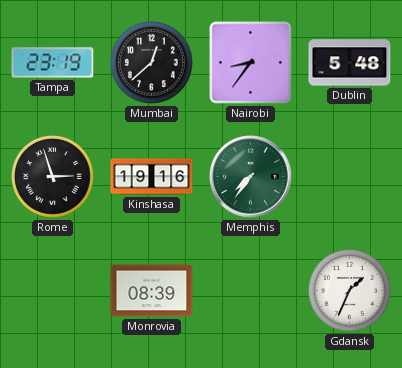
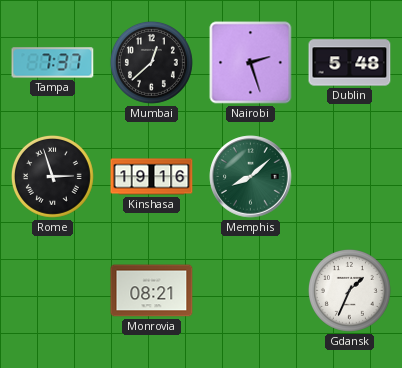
Tampa: 23:19 -> 7:37
Nairobi: 8:36 -> 2:27
Memphis: 7:36 -> 8:08
Monrovia: 08:39 -> 08:21
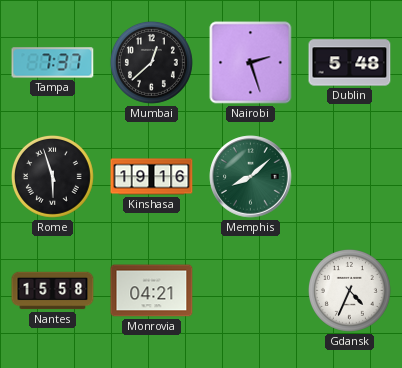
Rome: 2:57 -> 5:57
Nantes: none -> 15:58
Monrovia: 08:21 -> 04:21
Gdansk: 1:34 -> 4:34
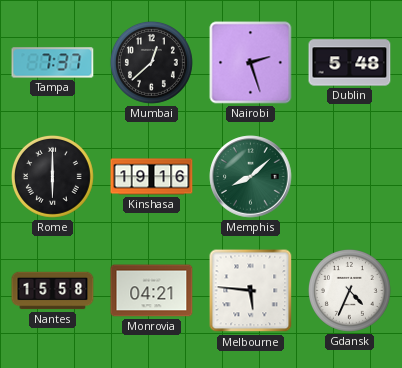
Rome: 5:57 -> 6:00
Melbourne: none -> 5:46
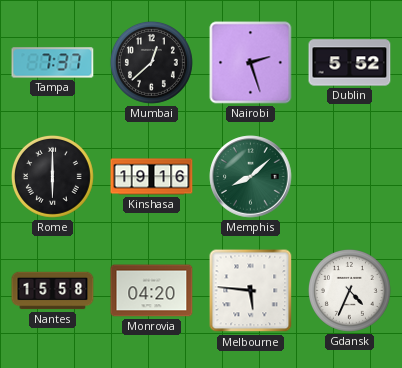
Dublin: 5:48 -> 5:52
Monrovia: 04:21 -> 04:20
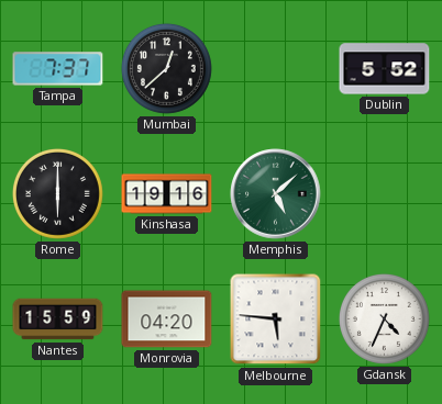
Nairobi: 2:27 -> none
Memphis: 8:08 -> 5:08
Nantes: 15:58 -> 15:59
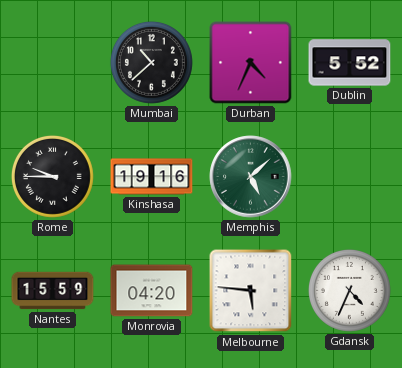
Tampa: 7:37 -> none
Mumbai: 12:38 -> 10:38
Durban: none -> 4:34
Rome: 6:00 -> 9:45
